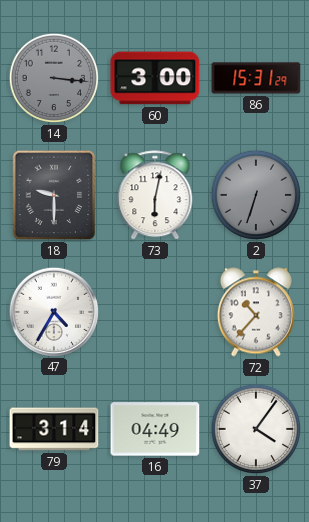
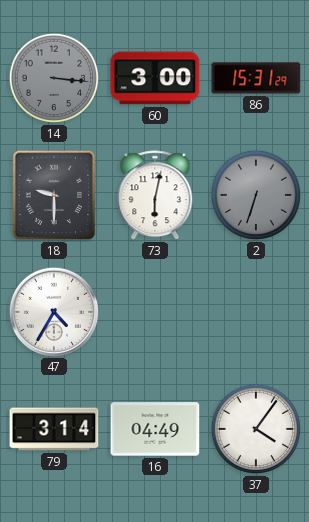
72: 10:37 -> none
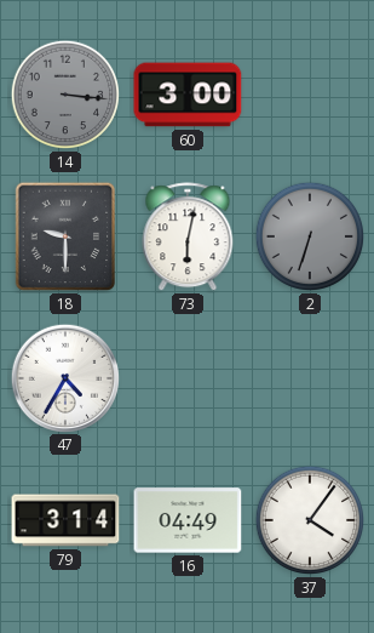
86: 15:31 -> none
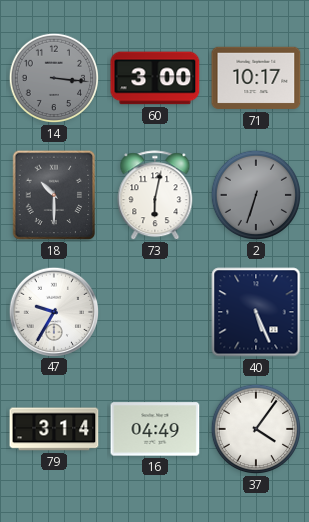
71: none -> 10:17
18: 9:30 -> 10:30
47: 4:35 -> 9:35
40: none -> 5:26
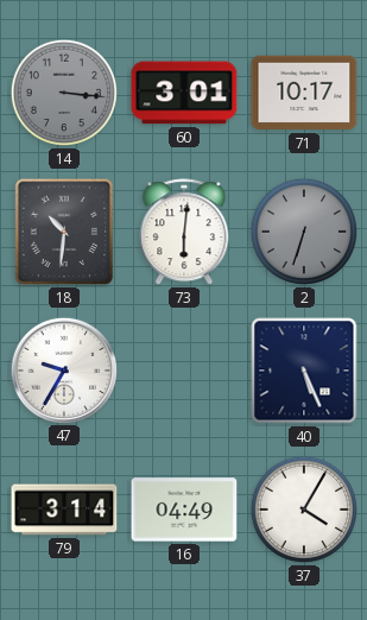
60: 3:00 -> 3:01
18: 10:30 -> 10:31
73: 6:02 -> 6:01
37: 4:06 -> 4:05
